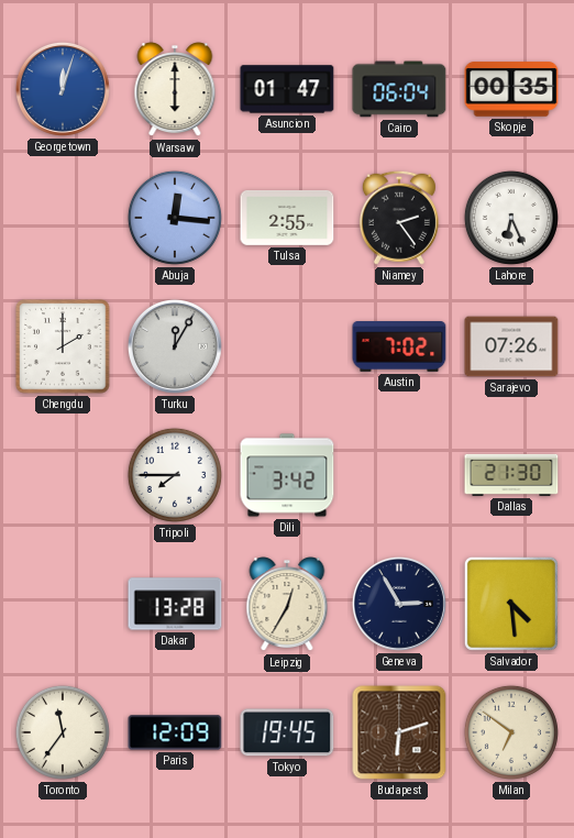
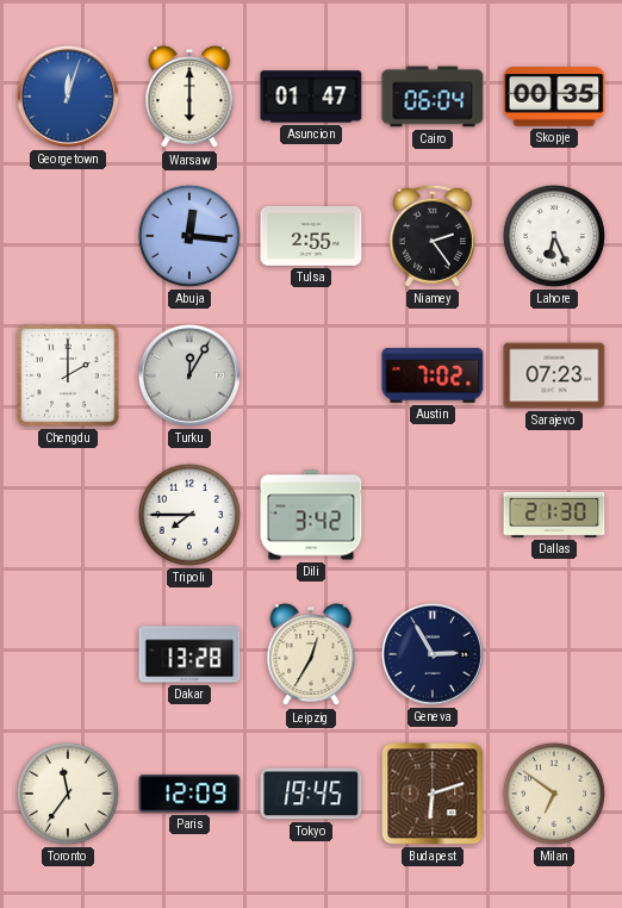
Sarajevo: 07:26 -> 07:23
Salvador: 4:29 -> none
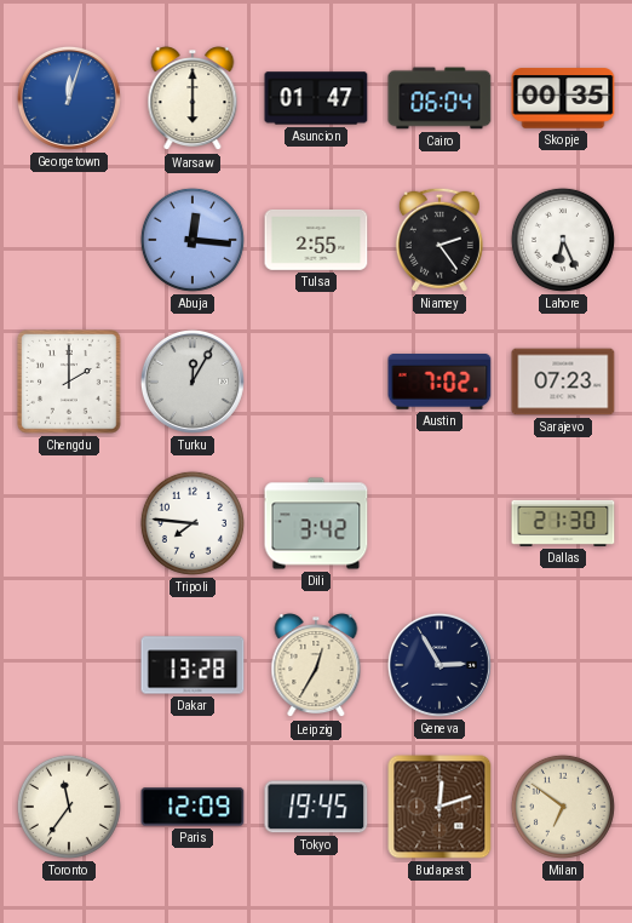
Tripoli: 7:45 -> 7:46
Budapest: 6:12 -> 12:12
